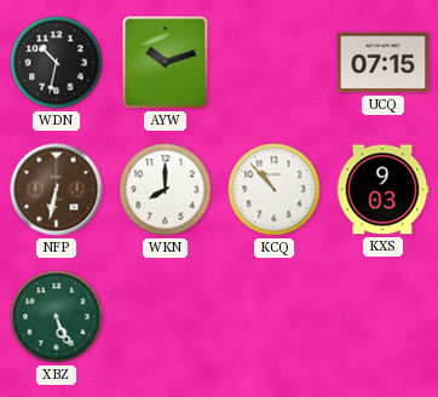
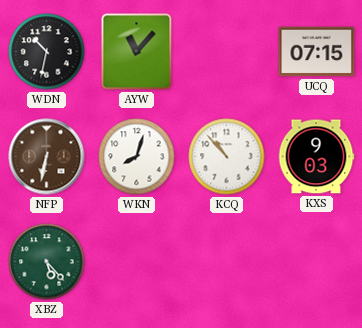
AYW: 10:12 -> 11:07
WKN: 8:00 -> 8:03
XBZ: 5:26 -> 5:23
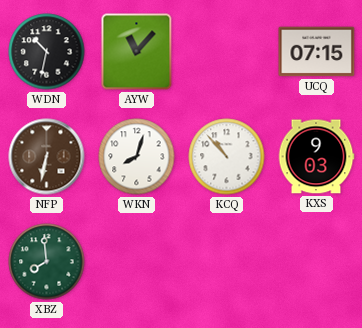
XBZ: 5:23 -> 7:59
